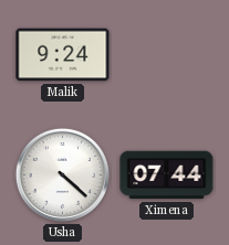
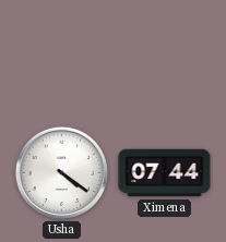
Malik: 9:24 -> none
Usha: 4:22 -> 4:21
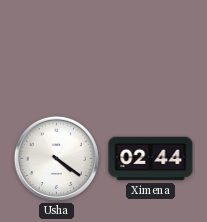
Ximena: 07:44 -> 02:44
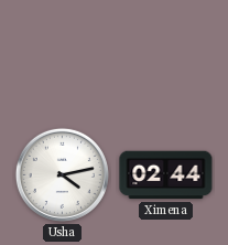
Usha: 4:21 -> 4:13
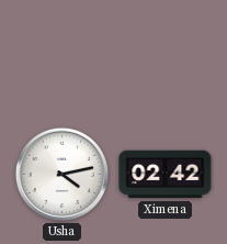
Ximena: 02:44 -> 02:42
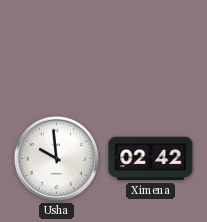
Usha: 4:13 -> 9:59
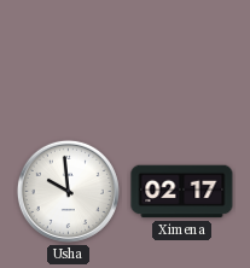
Ximena: 02:42 -> 02:17
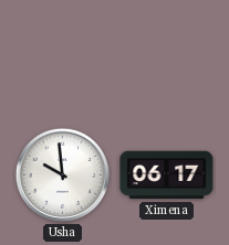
Ximena: 02:17 -> 06:17
